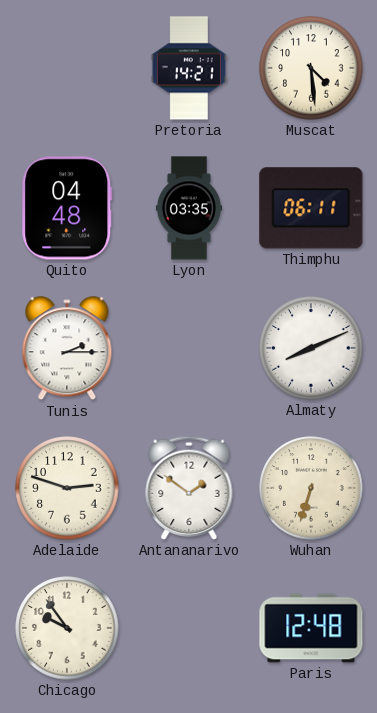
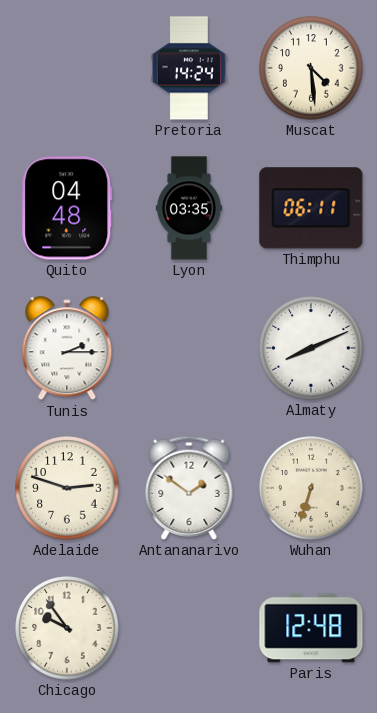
Pretoria: 14:21 -> 14:24
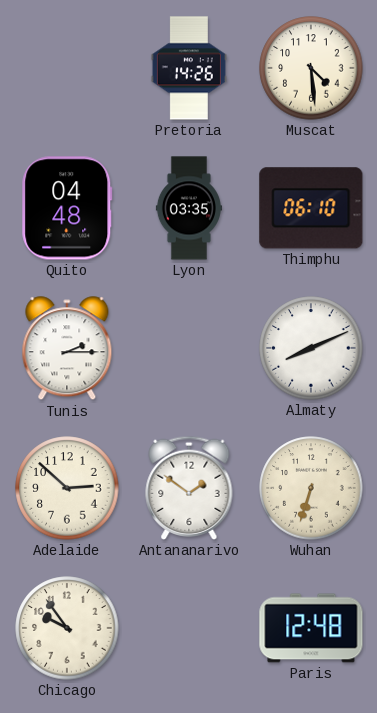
Pretoria: 14:24 -> 14:26
Thimphu: 06:11 -> 06:10
Adelaide: 2:48 -> 2:52
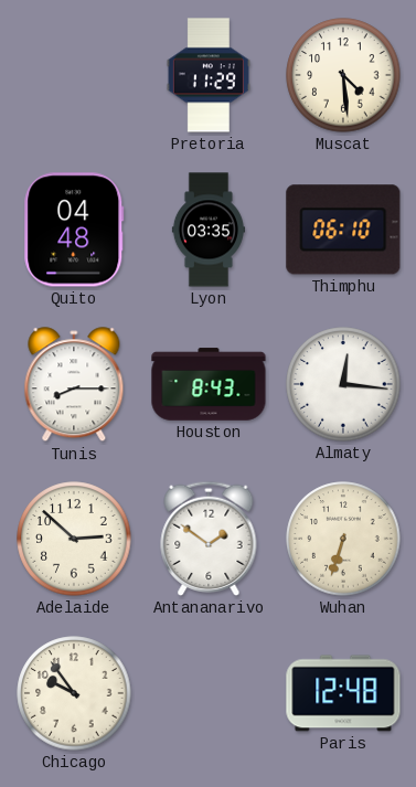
Pretoria: 14:26 -> 11:29
Tunis: 2:15 -> 8:15
Houston: none -> 8:43
Almaty: 8:11 -> 12:16
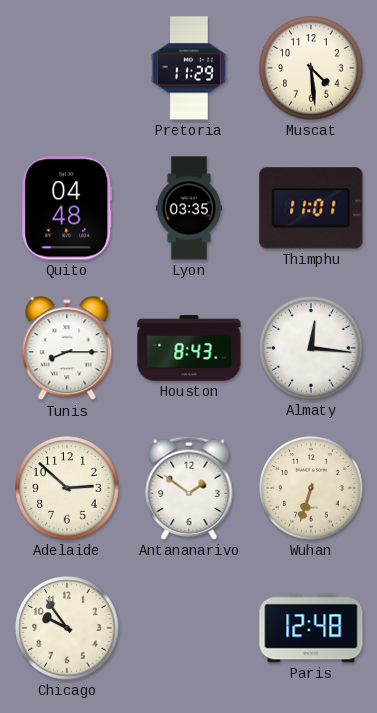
Thimphu: 06:10 -> 11:01
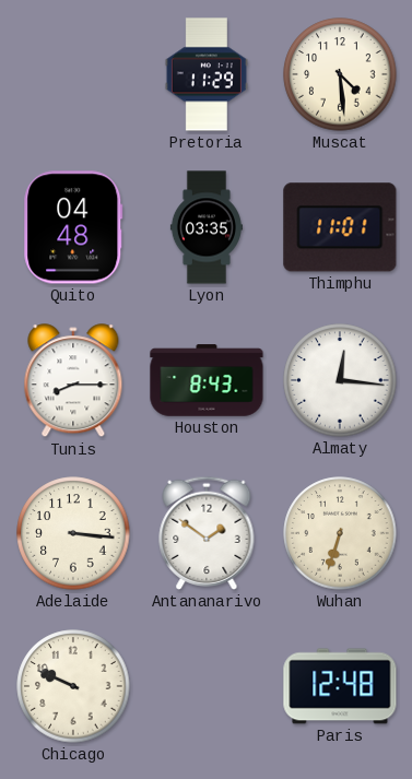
Adelaide: 2:52 -> 3:16
Chicago: 9:54 -> 9:49
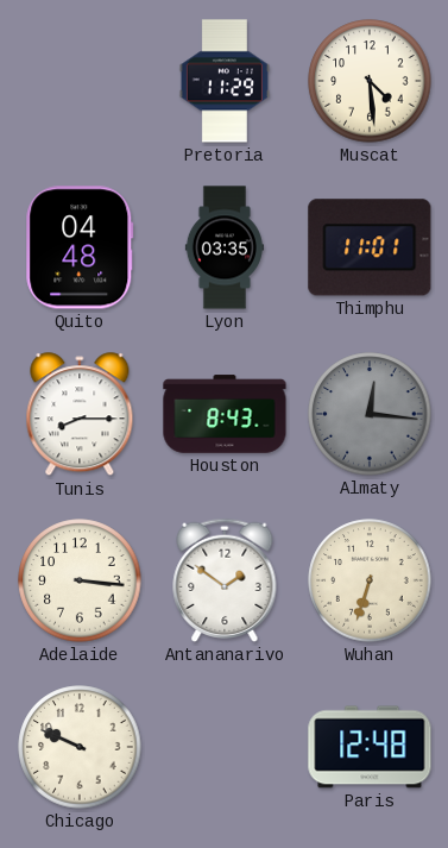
Almaty dial: white -> grey
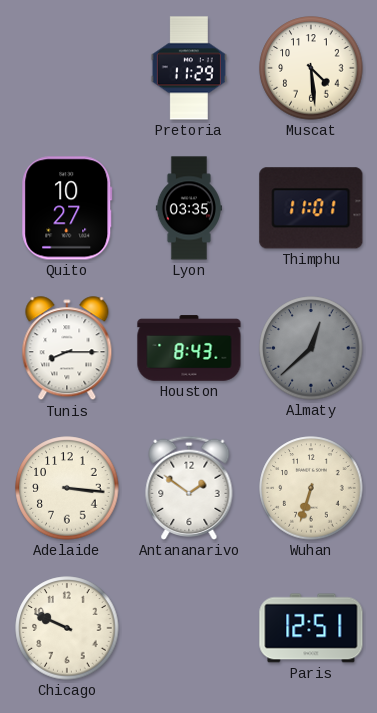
Quito: 04:48 -> 10:27
Almaty: 12:16 -> 12:38
Paris: 12:48 -> 12:51
